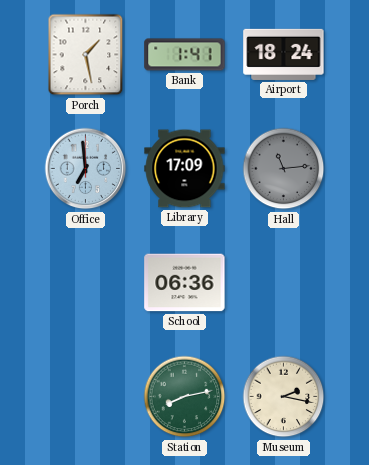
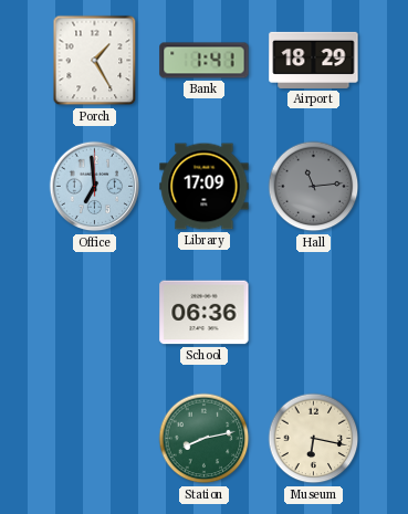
Porch: 1:28 -> 1:25
Airport: 18:24 -> 18:29
Museum: 2:17 -> 6:17
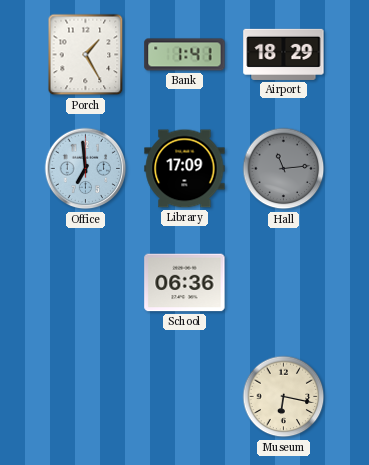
Station: 8:13 -> none
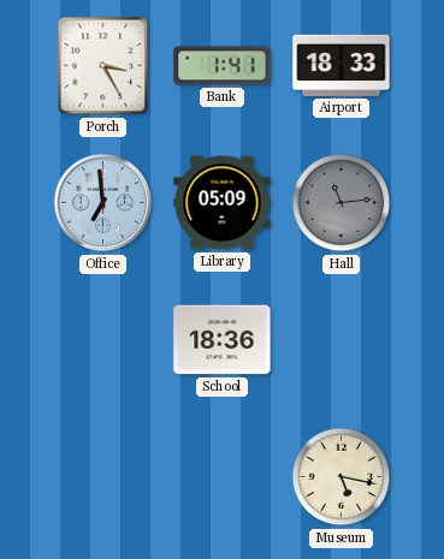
Porch: 1:25 -> 3:25
Airport: 18:29 -> 18:33
Library: 17:09 -> 05:09
School: 06:36 -> 18:36
Museum: 6:17 -> 5:17
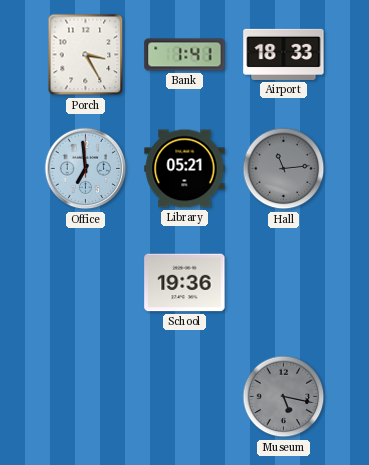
Library: 05:09 -> 05:21
School: 18:36 -> 19:36
Museum dial: cream -> grey
